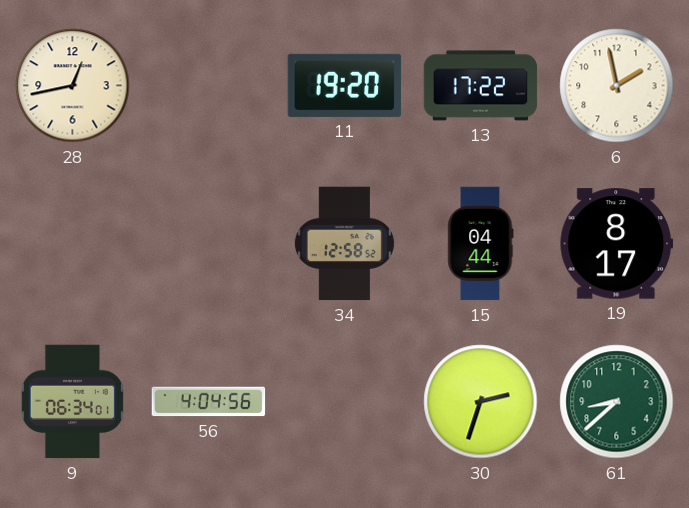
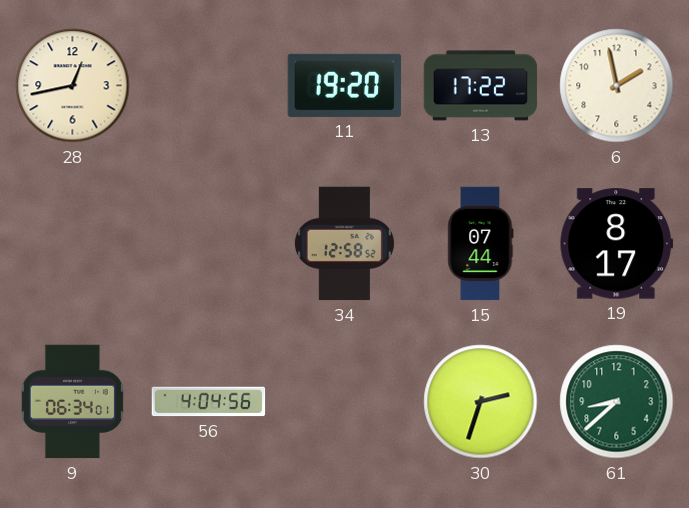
15: 04:44 -> 07:44
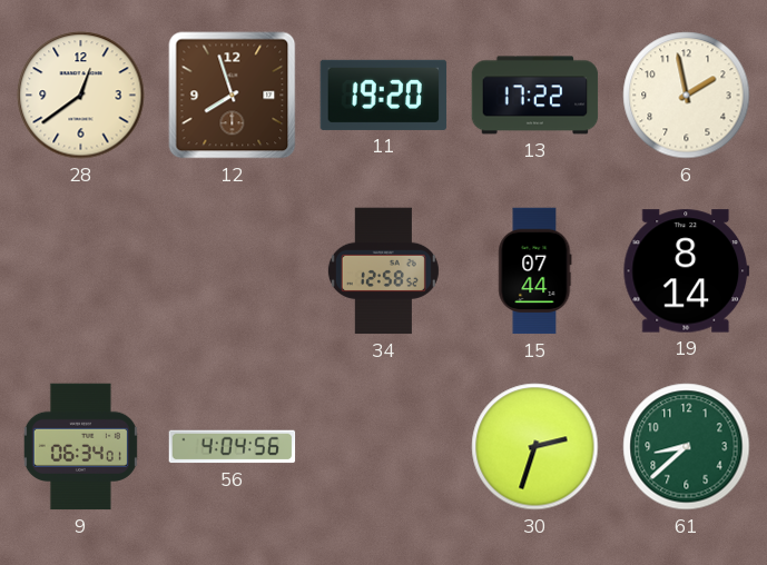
28: 12:43 -> 12:39
12: none -> 7:57
19: 8:17 -> 8:14
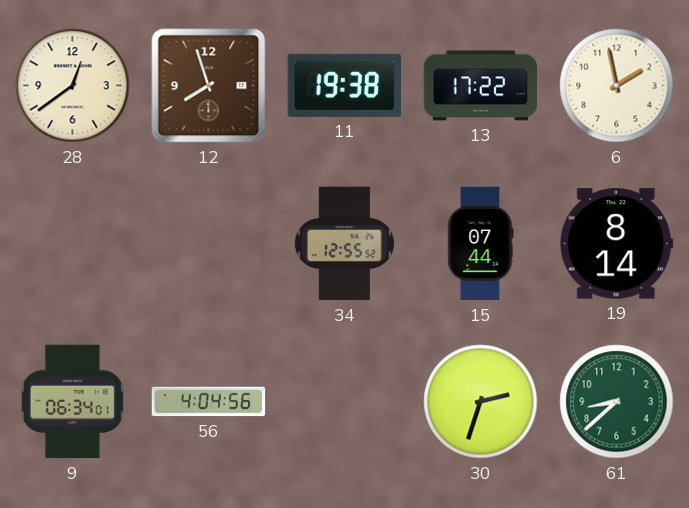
11: 19:20 -> 19:38
34: 12:58 -> 12:55
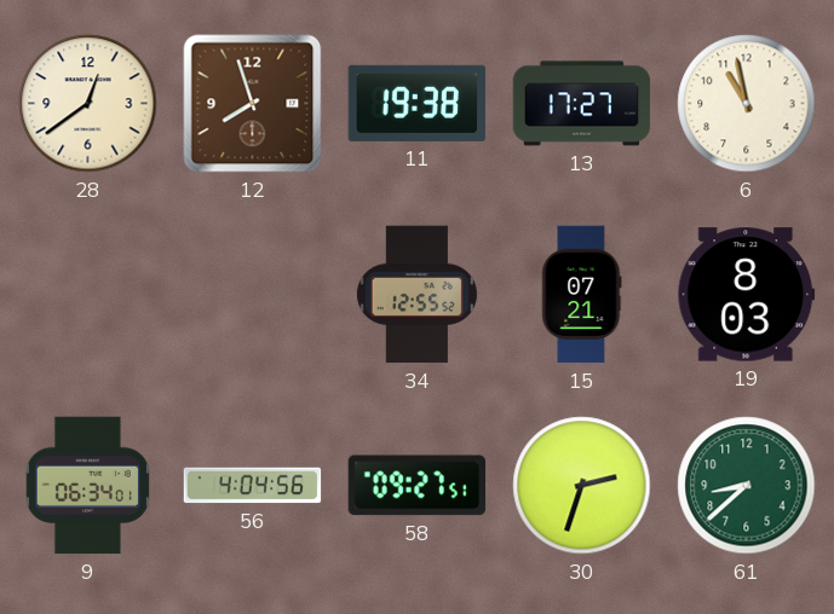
13: 17:22 -> 17:27
6: 1:58 -> 10:58
15: 07:44 -> 07:21
19: 8:14 -> 8:03
58: none -> 09:27
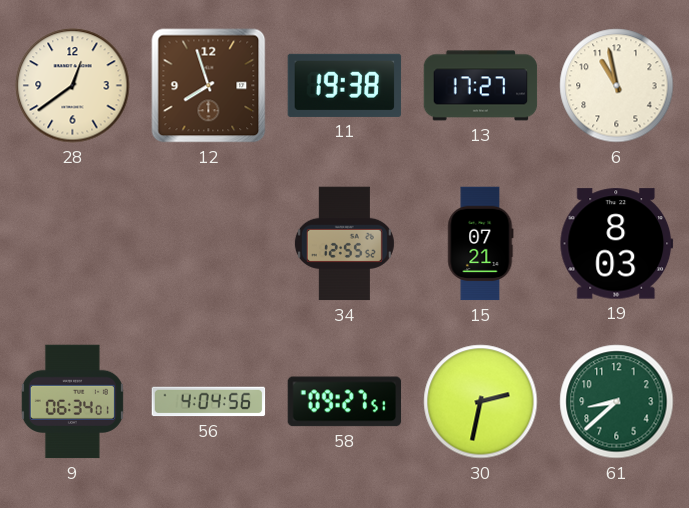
30: 2:33 -> 2:32
